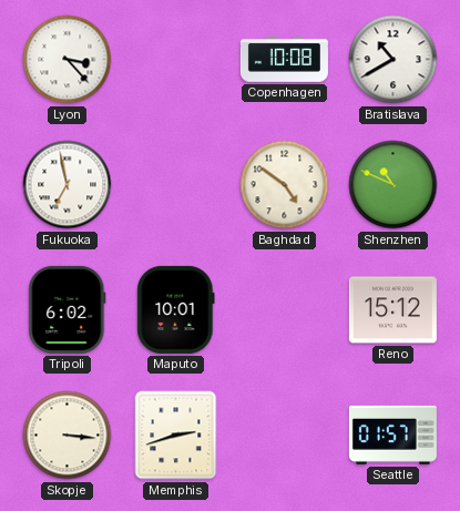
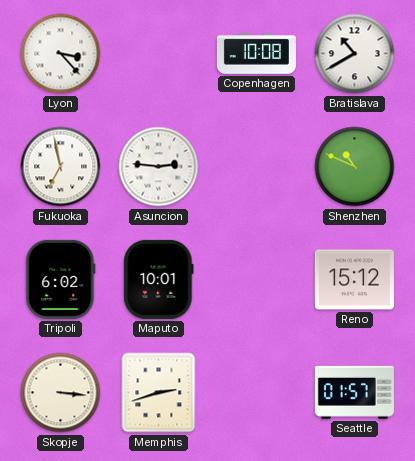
Asuncion: none -> 2:46
Baghdad: 4:51 -> none
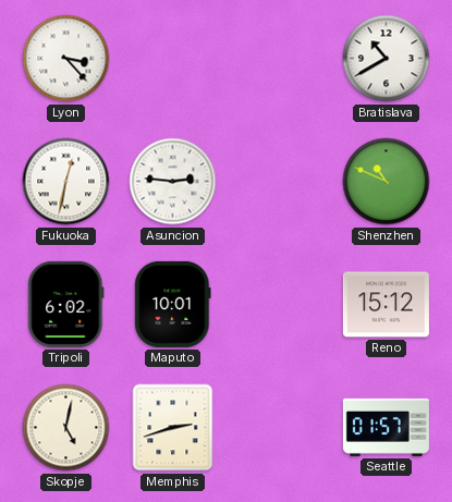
Copenhagen: 10:08 -> none
Fukuoka: 6:58 -> 12:32
Skopje: 3:16 -> 5:02
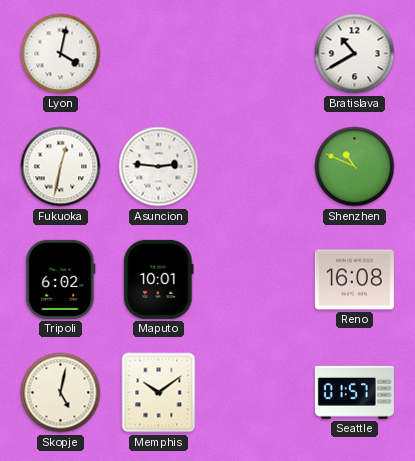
Lyon: 3:23 -> 4:02
Reno: 15:12 -> 16:08
Memphis: 2:42 -> 10:09
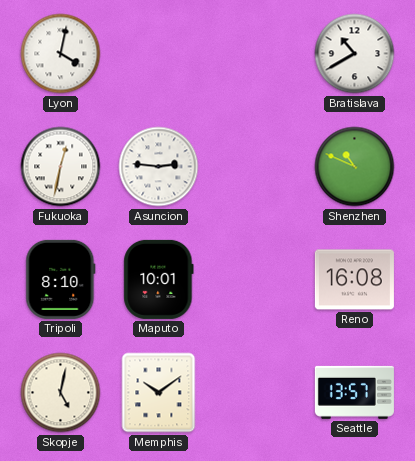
Tripoli: 6:02 -> 8:10
Seattle: 01:57 -> 13:57
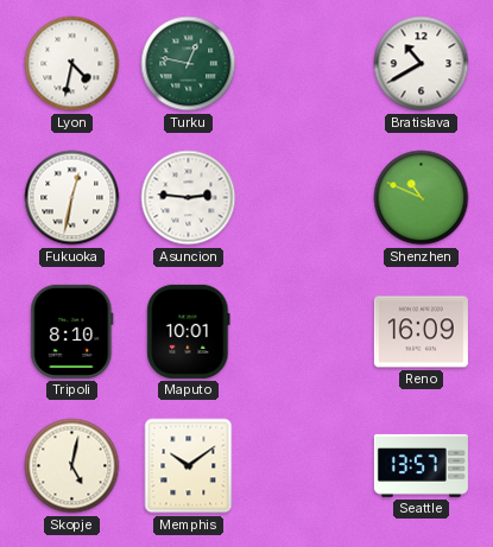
Lyon: 4:02 -> 4:32
Turku: none -> 12:47
Reno: 16:08 -> 16:09
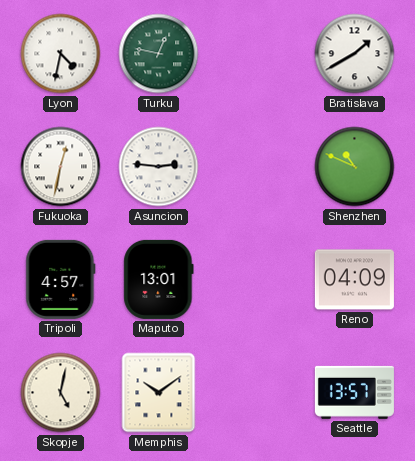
Bratislava: 10:40 -> 1:40
Tripoli: 8:10 -> 4:57
Maputo: 10:01 -> 13:01
Reno: 16:09 -> 04:09
